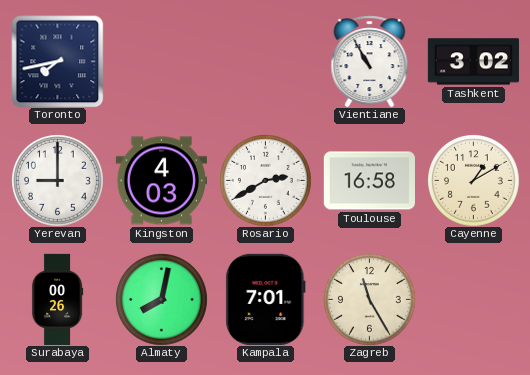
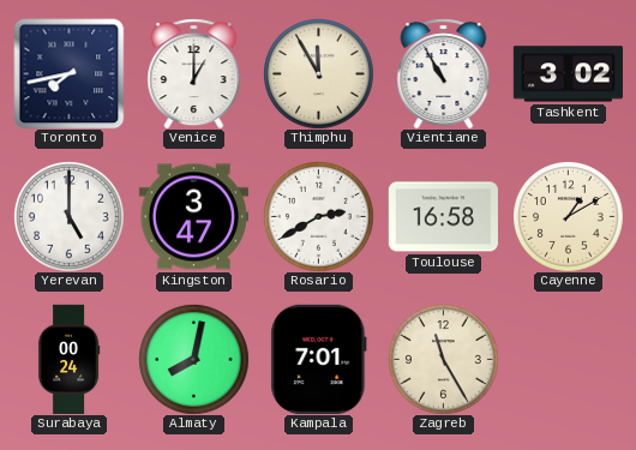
Venice: none -> 1:00
Thimphu: none -> 11:55
Yerevan: 9:00 -> 5:00
Kingston: 4:03 -> 3:47
Surabaya: 00:26 -> 00:24
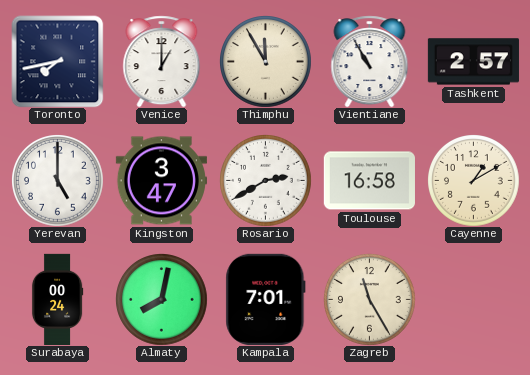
Tashkent: 3:02 -> 2:57
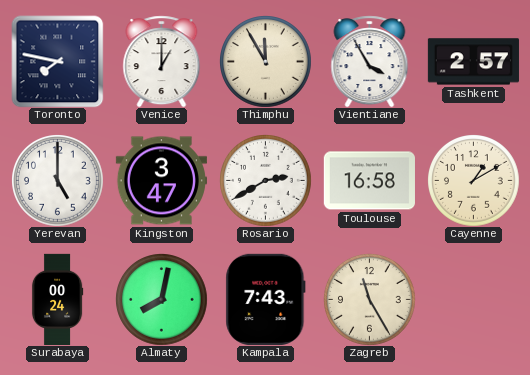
Toronto: 7:43 -> 7:47
Vientiane: 10:55 -> 3:55
Kampala: 7:01 -> 7:43
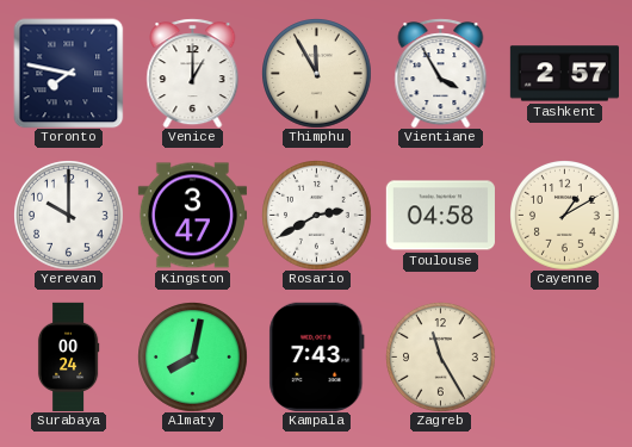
Yerevan: 5:00 -> 10:00
Toulouse: 16:58 -> 04:58
